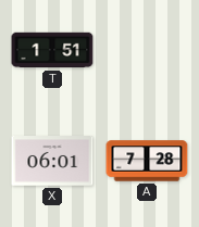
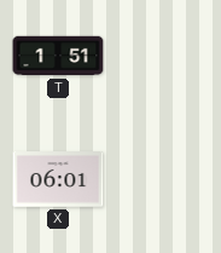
A: 7:28 -> none
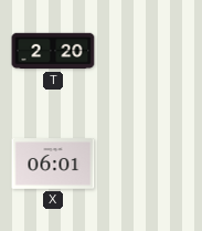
T: 1:51 -> 2:20
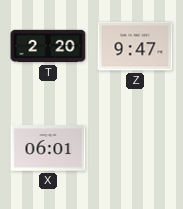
Z: none -> 9:47
